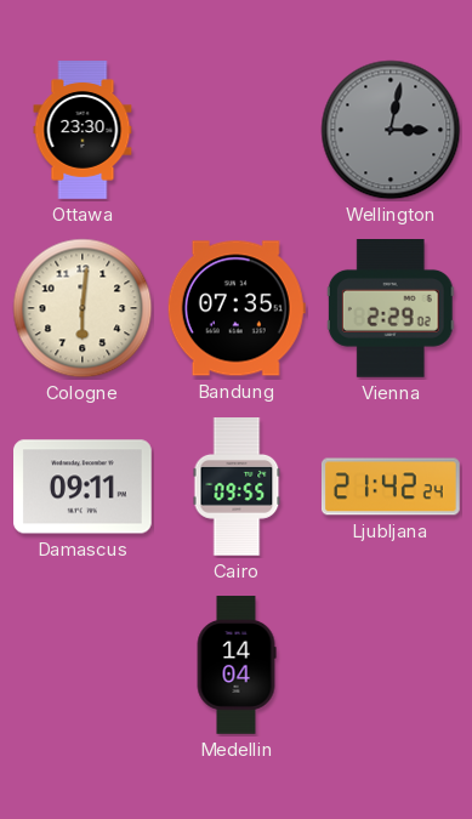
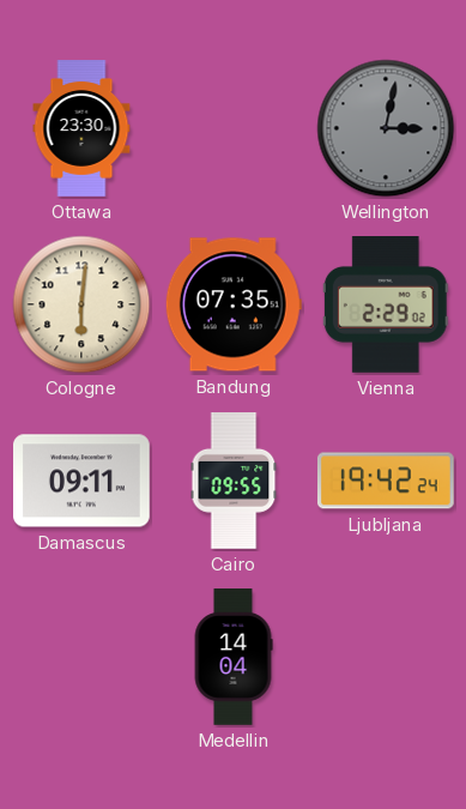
Ljubljana: 21:42 -> 19:42
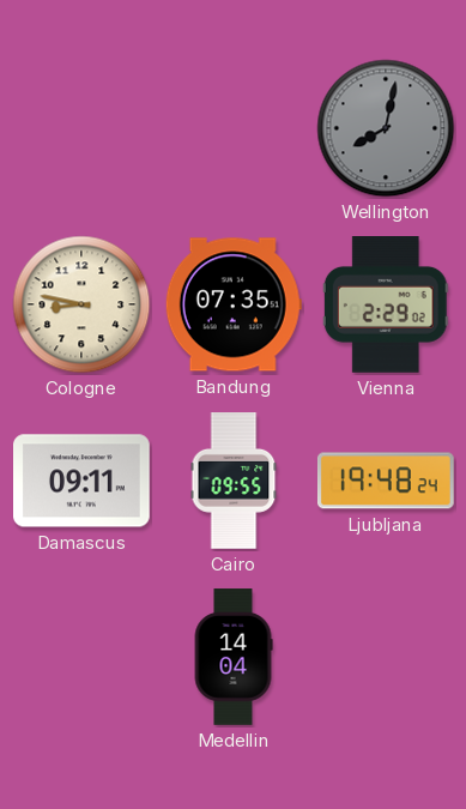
Ottawa: 23:30 -> none
Wellington: 3:02 -> 8:02
Cologne: 6:01 -> 8:47
Ljubljana: 19:42 -> 19:48
